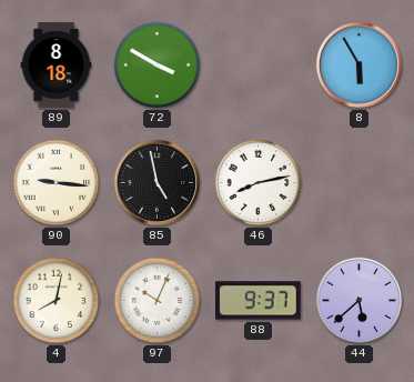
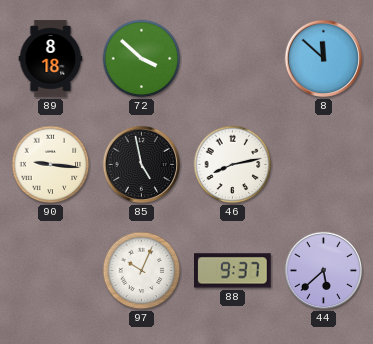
72: 3:50 -> 3:52
8: 5:55 -> 11:52
4: 8:02 -> none
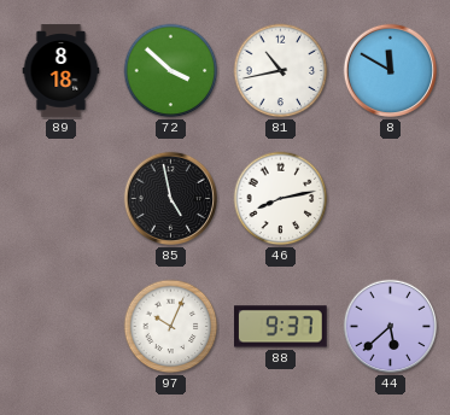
81: none -> 10:43
8: 11:52 -> 11:50
90: 9:16 -> none
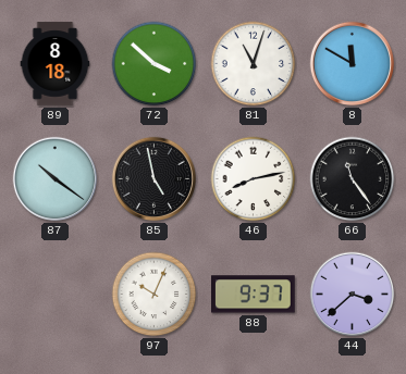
81: 10:43 -> 11:03
87: none -> 10:21
66: none -> 11:24
44: 5:38 -> 3:38
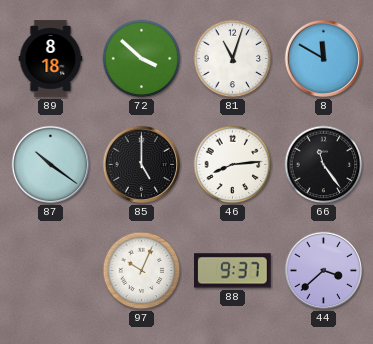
85: 4:58 -> 5:00
46: 8:13 -> 8:14
